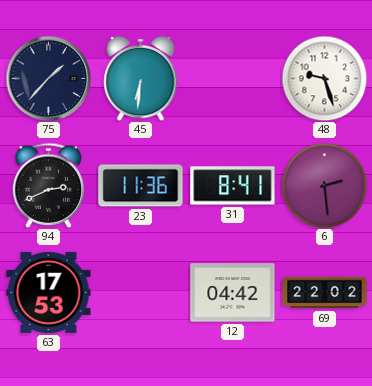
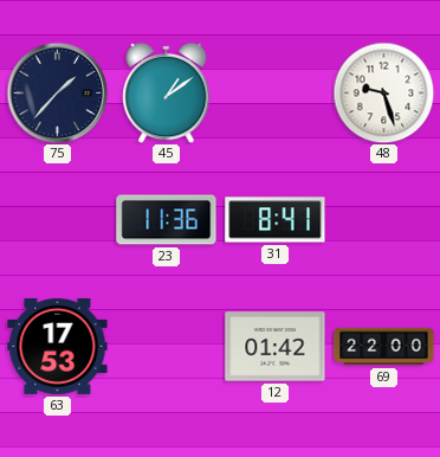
45: 6:31 -> 1:09
94: 2:41 -> none
6: 2:29 -> none
12: 04:42 -> 01:42
69: 22:02 -> 22:00
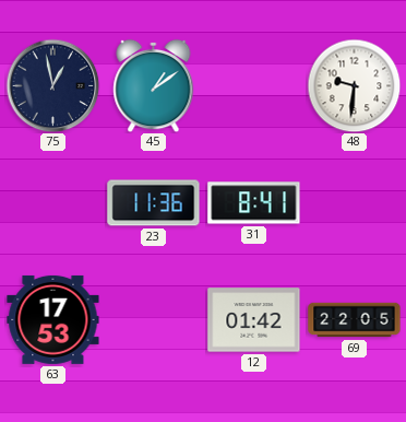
75: 1:37 -> 12:58
48: 9:27 -> 9:31
69: 22:00 -> 22:05
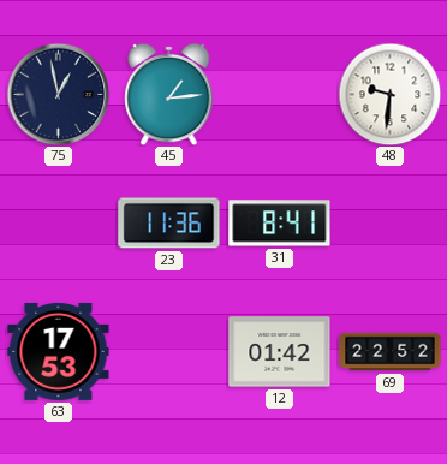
45: 1:09 -> 1:14
69: 22:05 -> 22:52
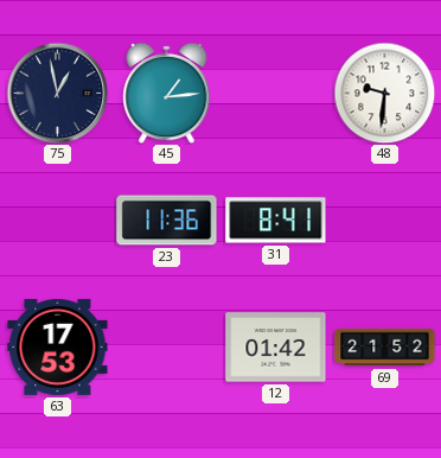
69: 22:52 -> 21:52
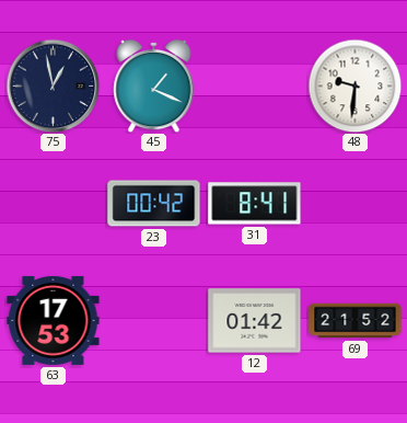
45: 1:14 -> 1:19
23: 11:36 -> 00:42
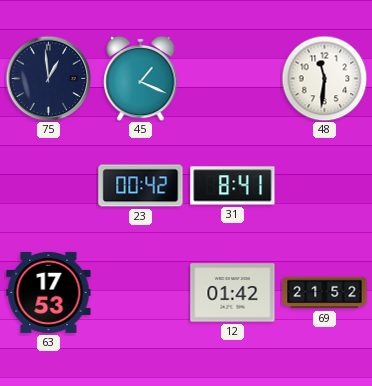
75: 12:58 -> 12:59
48: 9:31 -> 11:31
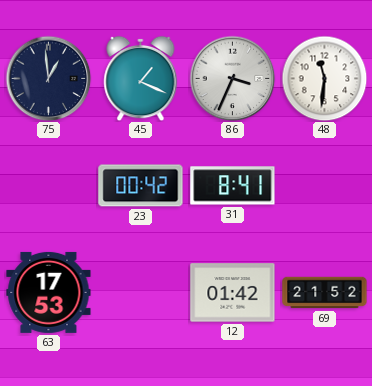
86: none -> 3:34
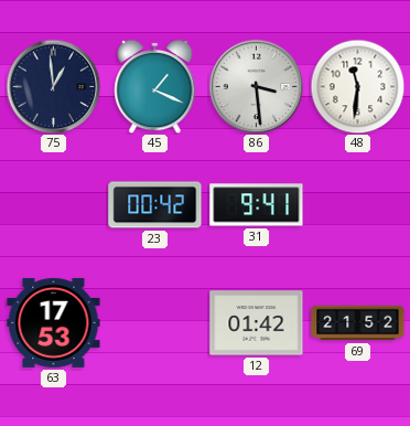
86: 3:34 -> 3:29
31: 8:41 -> 9:41
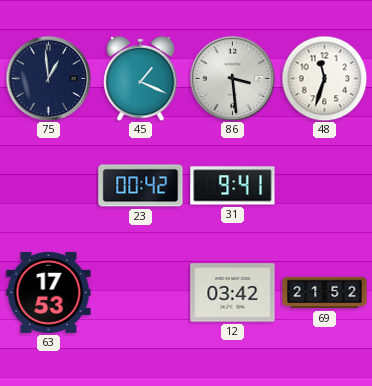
48: 11:31 -> 11:33
12: 01:42 -> 03:42
